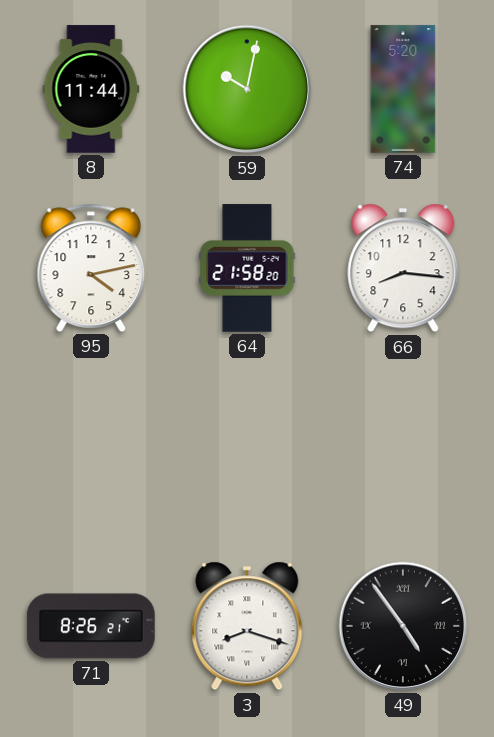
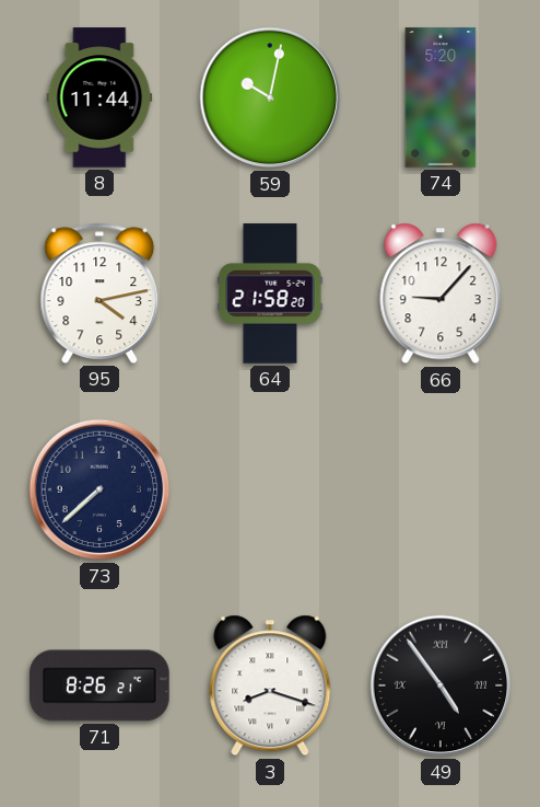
66: 8:16 -> 9:07
73: none -> 7:38
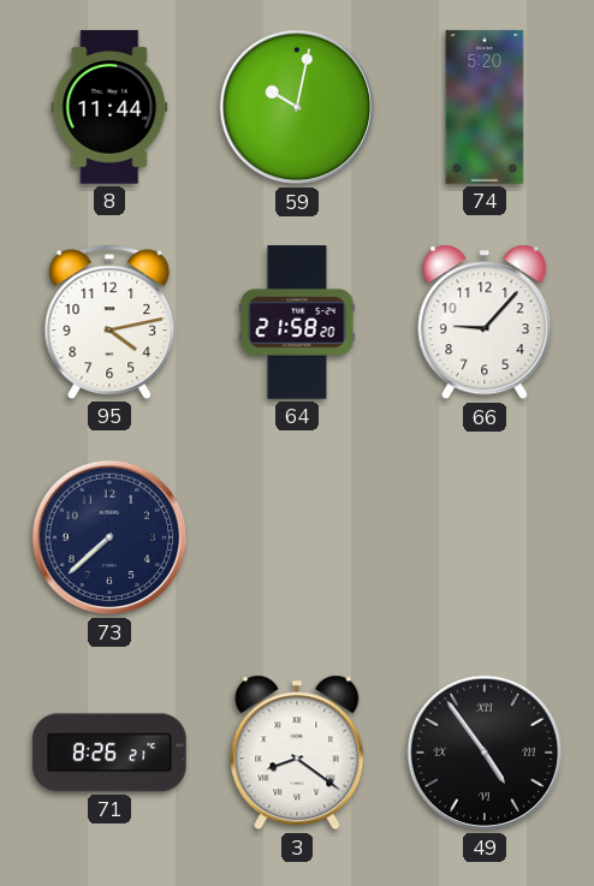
3: 8:18 -> 8:21
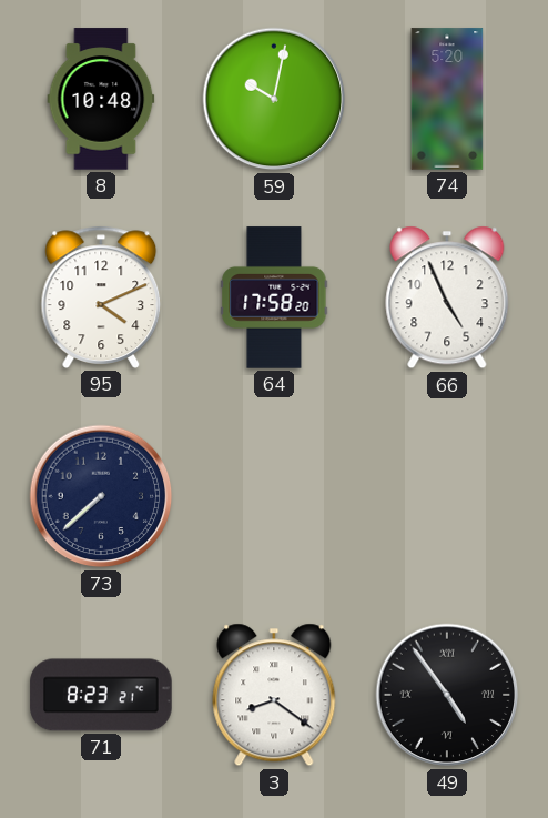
8: 11:44 -> 10:48
95: 4:13 -> 4:11
64: 21:58 -> 17:58
66: 9:07 -> 4:56
71: 8:26 -> 8:23
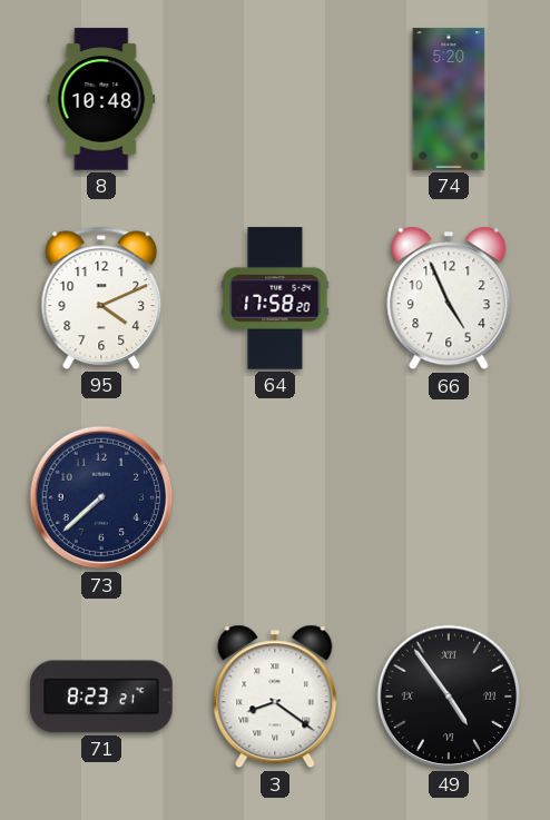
59: 10:02 -> none
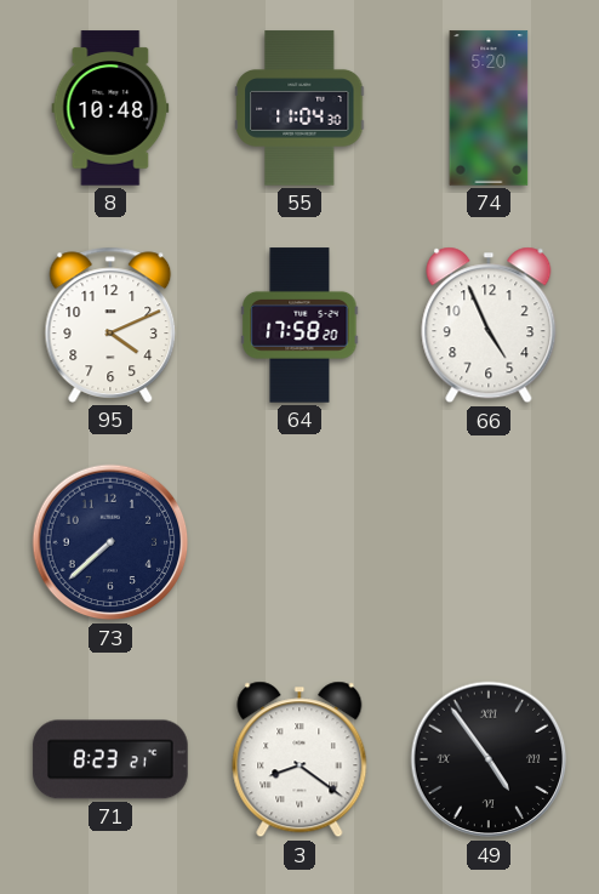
55: none -> 11:04
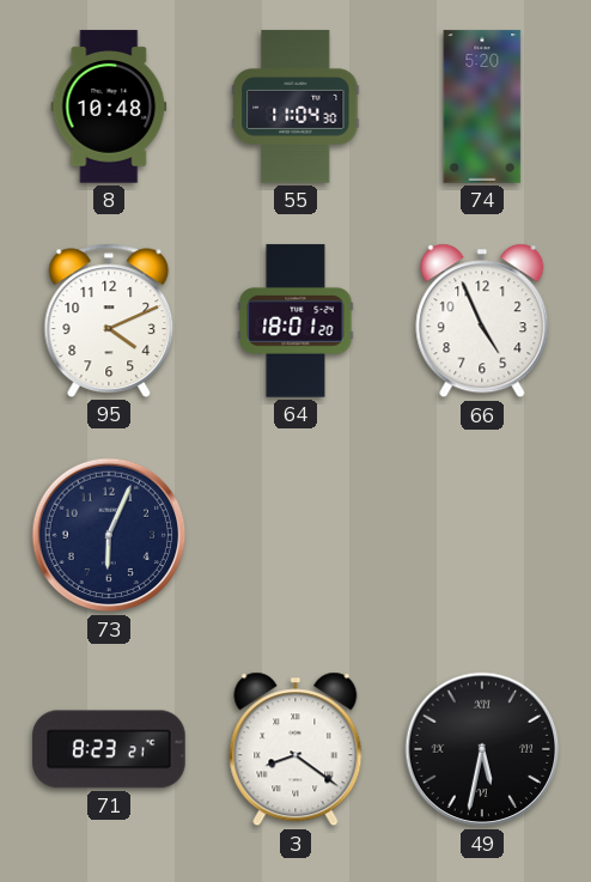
64: 17:58 -> 18:01
73: 7:38 -> 6:04
49: 4:54 -> 5:32
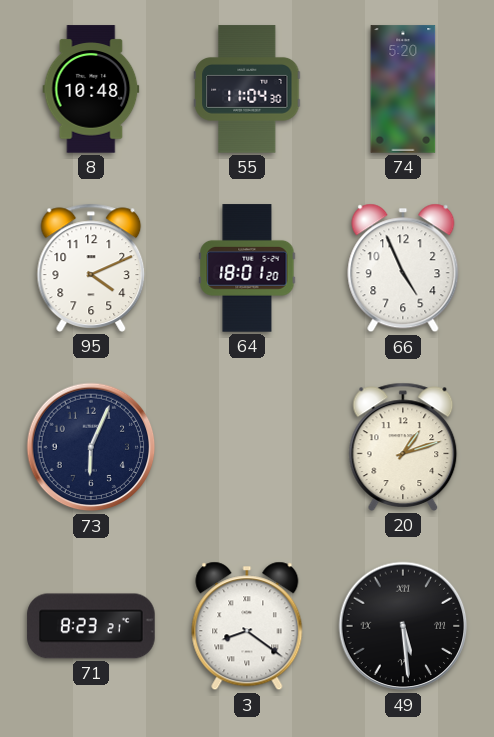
20: none -> 1:12
49: 5:32 -> 5:29
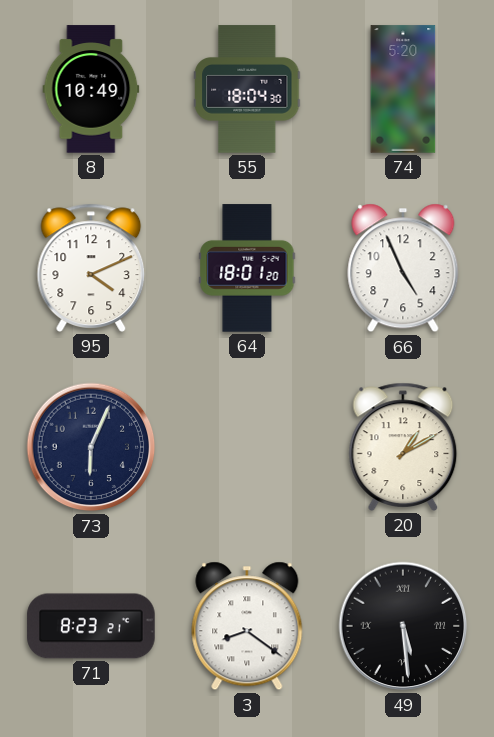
8: 10:48 -> 10:49
55: 11:04 -> 18:04
20: 1:12 -> 1:10
